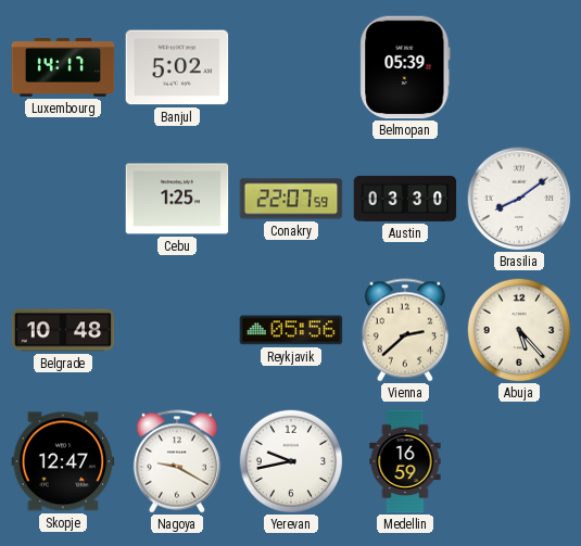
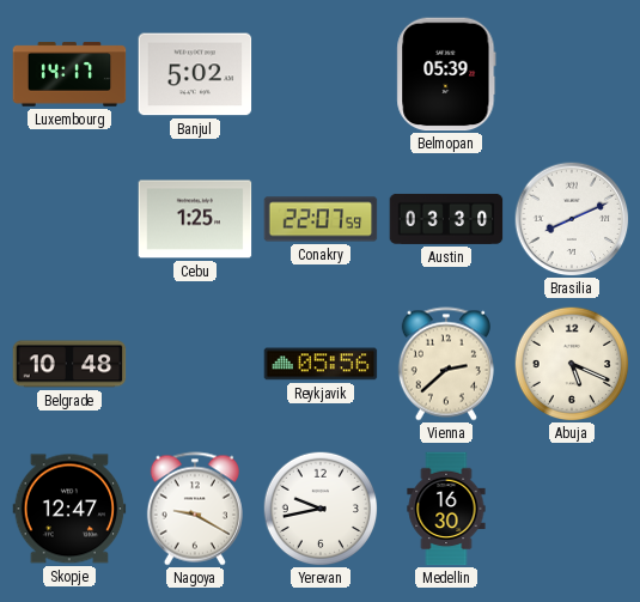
Brasilia: 8:09 -> 8:11
Abuja: 5:23 -> 5:19
Medellin: 16:59 -> 16:30
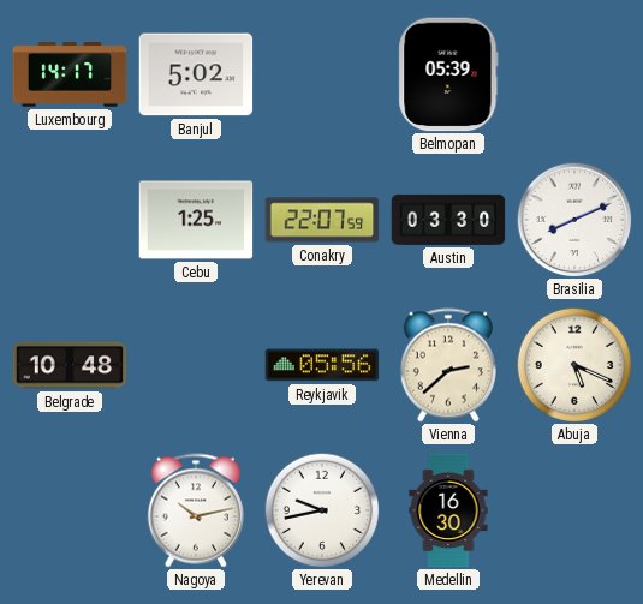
Skopje: 12:47 -> none
Nagoya: 9:20 -> 10:13
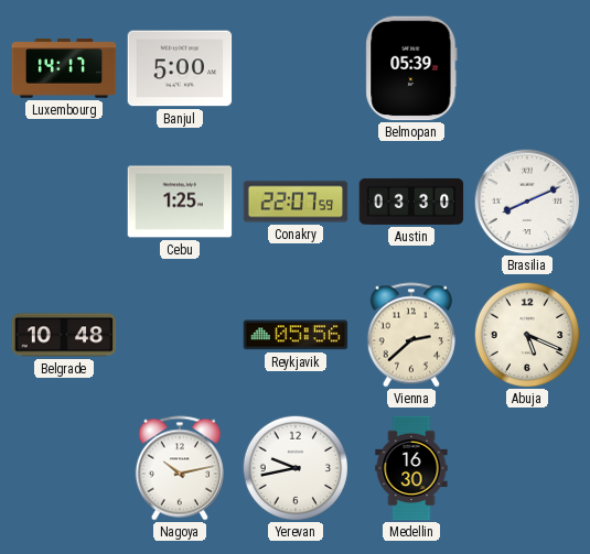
Banjul: 5:02 -> 5:00
